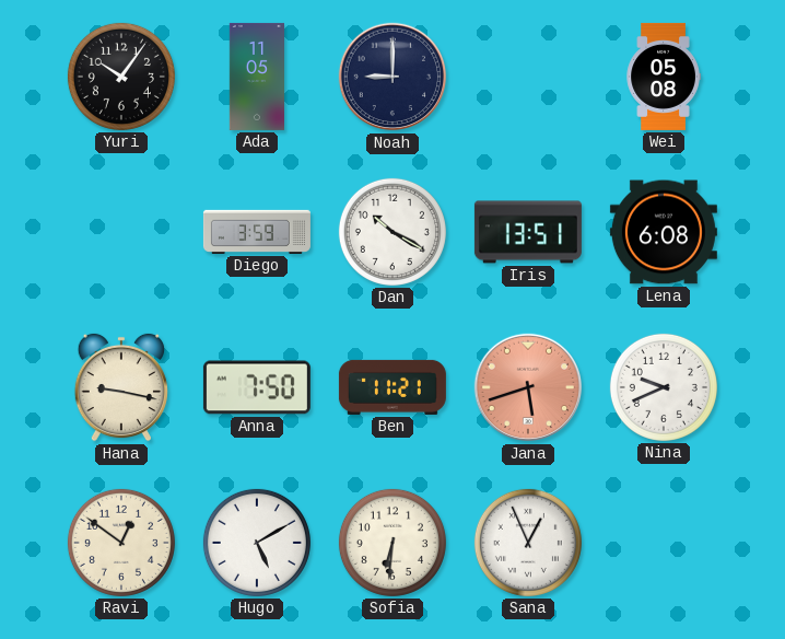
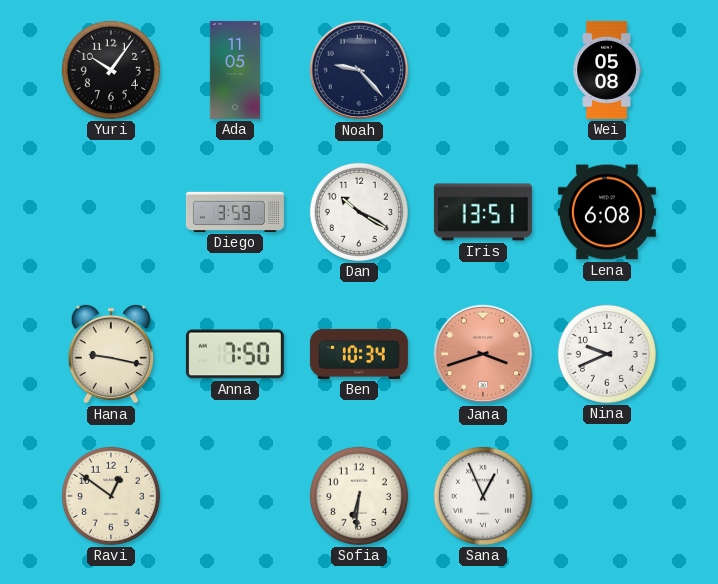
Noah: 9:00 -> 9:23
Ben: 11:21 -> 10:34
Jana: 5:42 -> 3:42
Hugo: 5:10 -> none
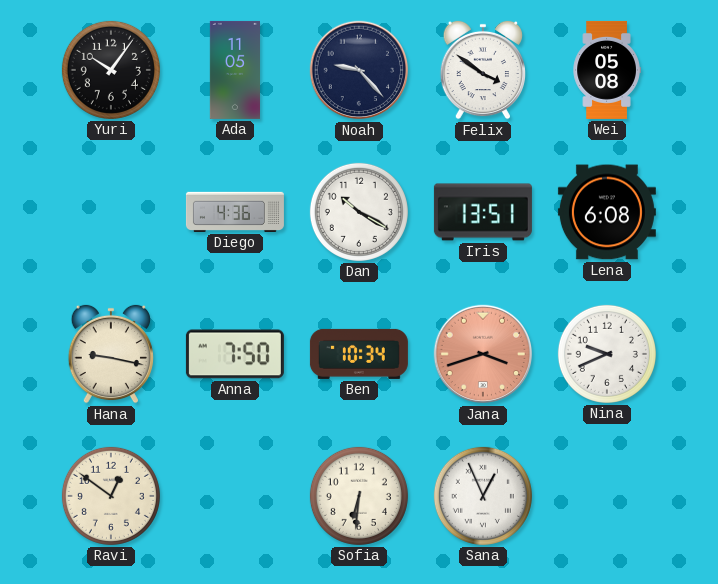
Felix: none -> 3:51
Diego: 3:59 -> 4:36
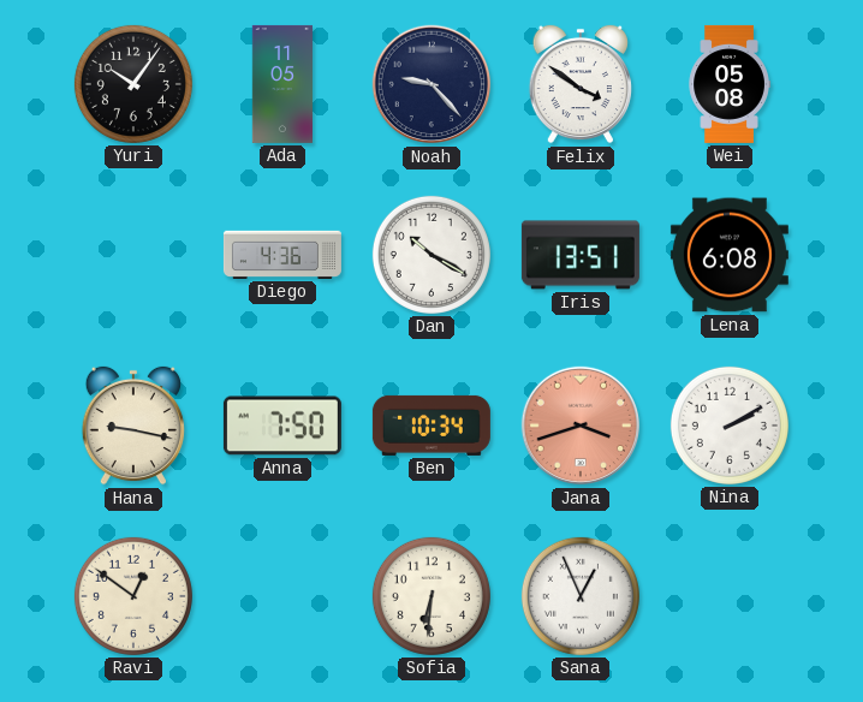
Nina: 9:41 -> 2:10
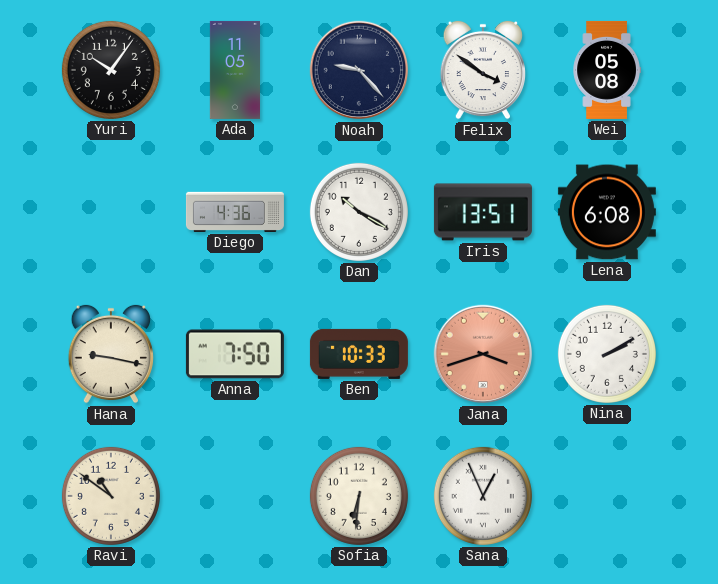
Ben: 10:34 -> 10:33
Ravi: 12:51 -> 10:51
